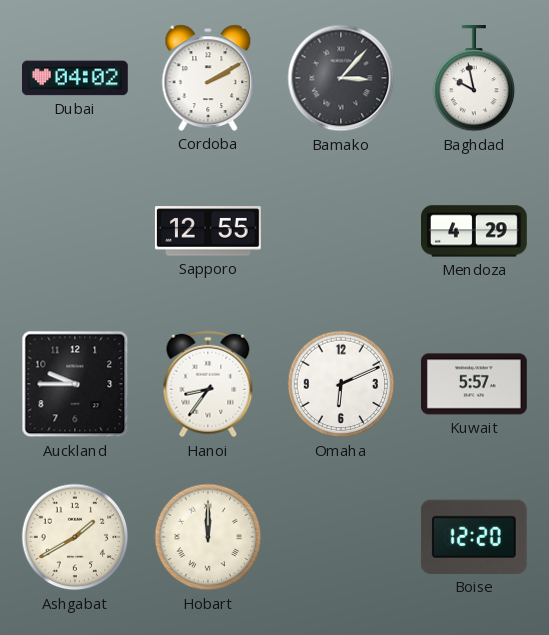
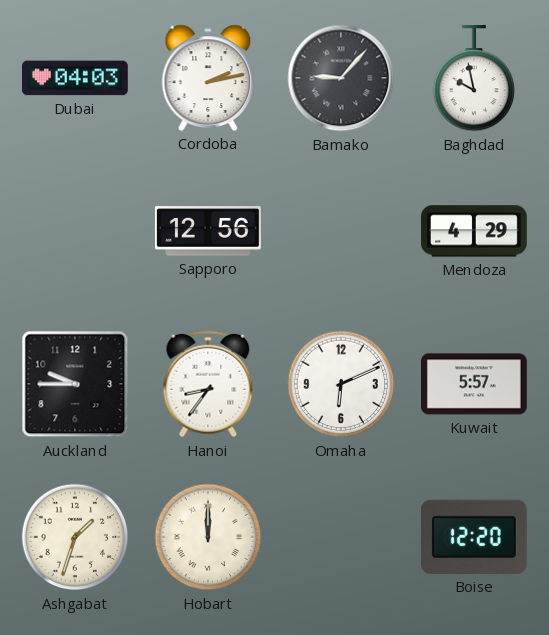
Dubai: 04:02 -> 04:03
Cordoba: 2:10 -> 2:13
Bamako: 3:07 -> 9:07
Sapporo: 12:55 -> 12:56
Ashgabat: 1:40 -> 1:33
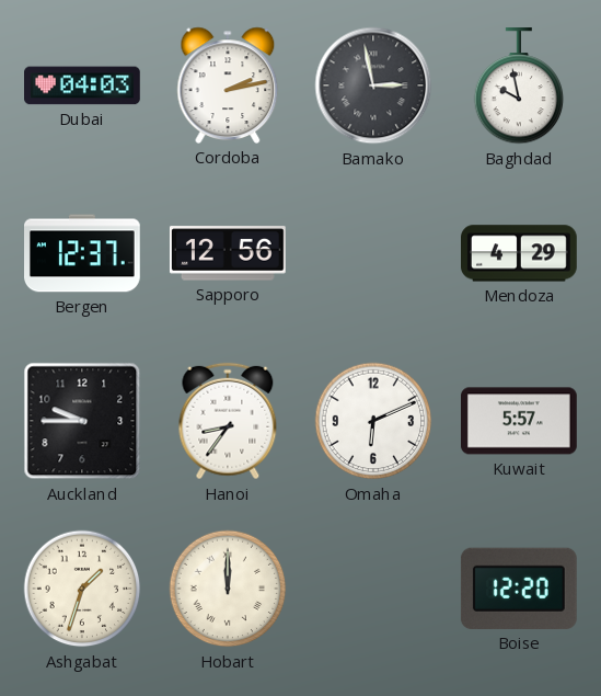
Bamako: 9:07 -> 2:58
Bergen: none -> 12:37
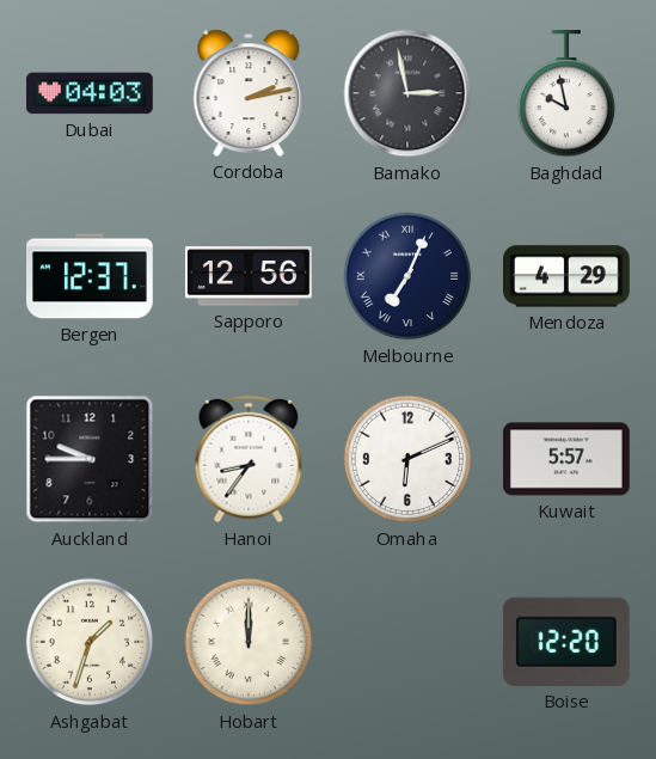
Melbourne: none -> 7:04
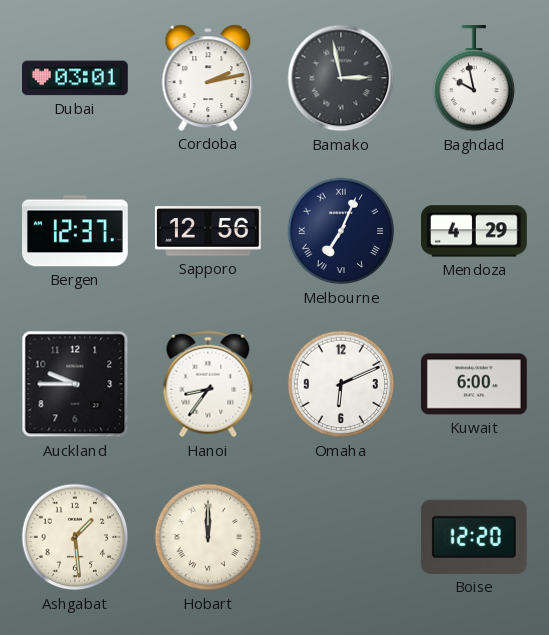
Dubai: 04:03 -> 03:01
Kuwait: 5:57 -> 6:00
Ashgabat: 1:33 -> 1:29
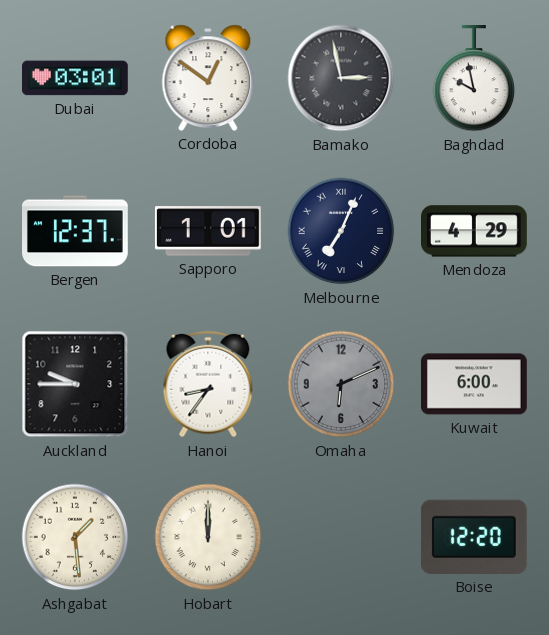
Cordoba: 2:13 -> 12:51
Sapporo: 12:56 -> 1:01
Omaha dial: white -> grey
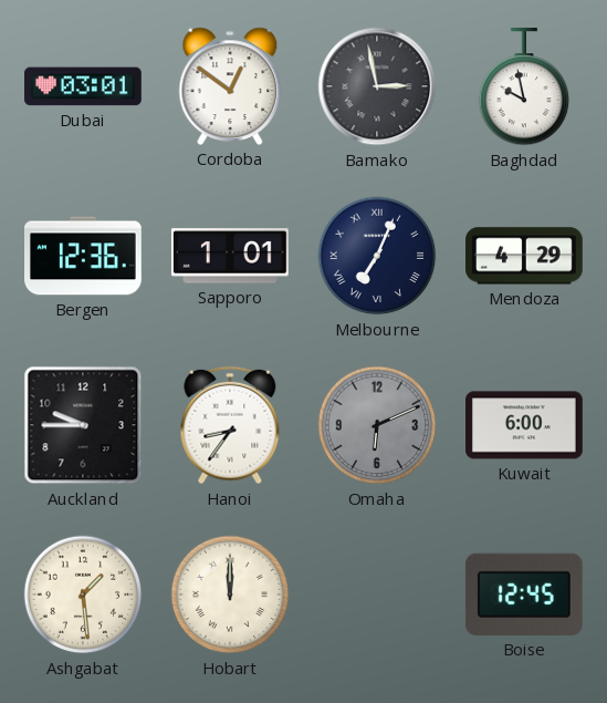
Bergen: 12:37 -> 12:36
Boise: 12:20 -> 12:45
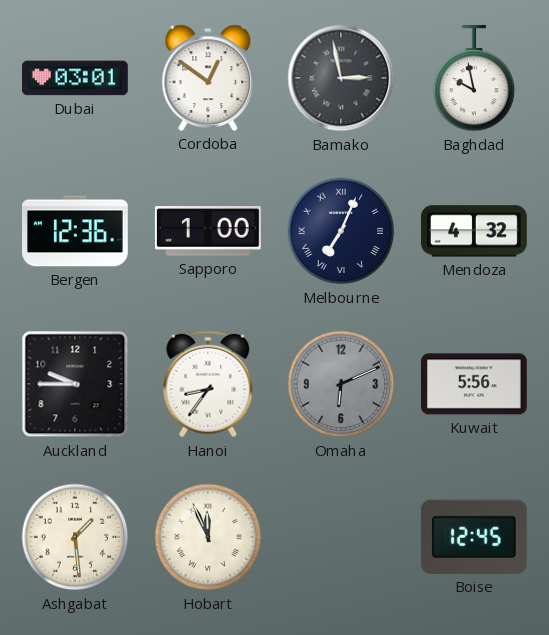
Sapporo: 1:01 -> 1:00
Mendoza: 4:29 -> 4:32
Kuwait: 6:00 -> 5:56
Hobart: 12:00 -> 11:56
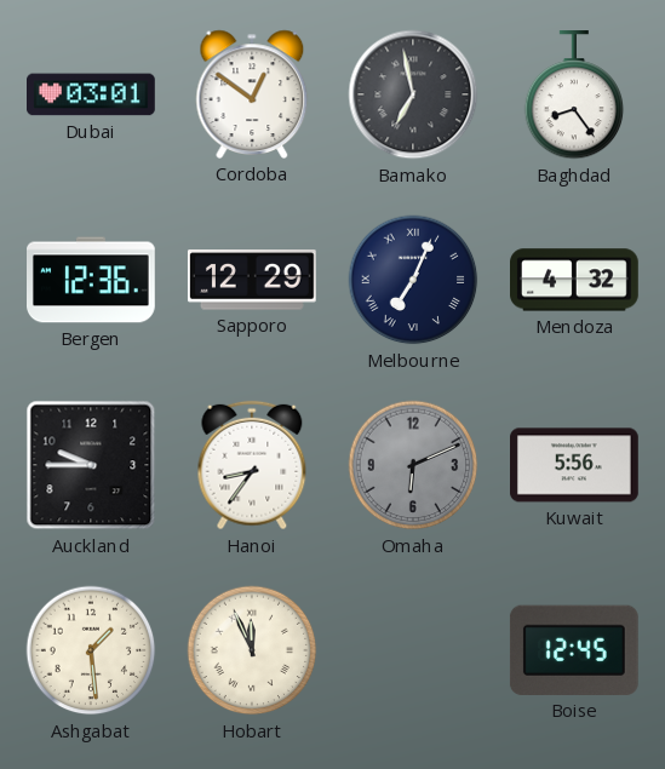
Bamako: 2:58 -> 6:58
Baghdad: 9:58 -> 8:24
Sapporo: 1:00 -> 12:29
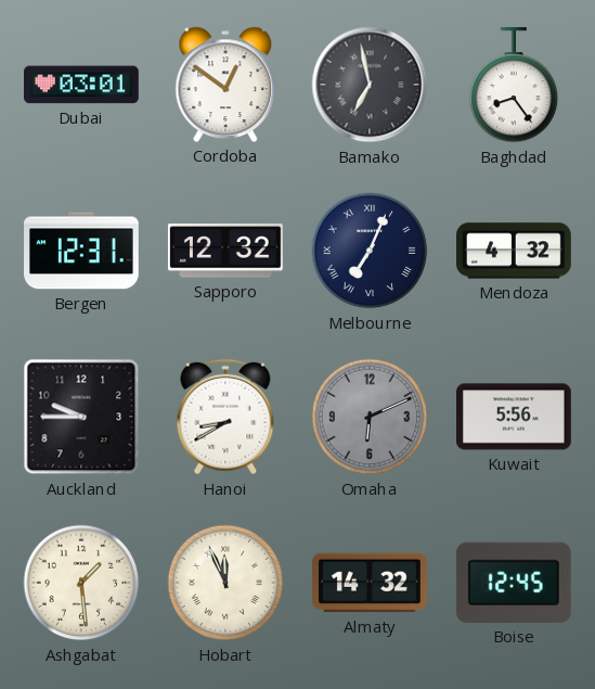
Bergen: 12:36 -> 12:31
Sapporo: 12:29 -> 12:32
Hanoi: 8:36 -> 8:40
Almaty: none -> 14:32
